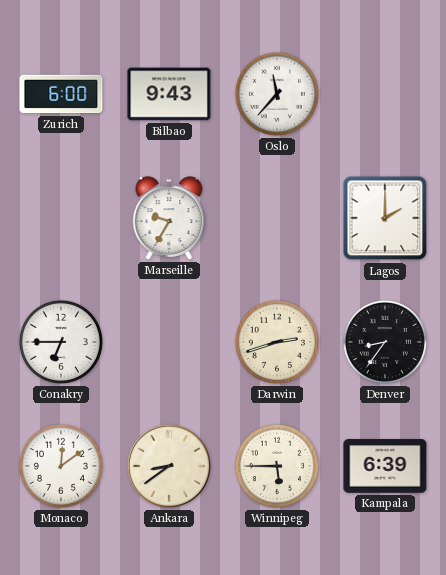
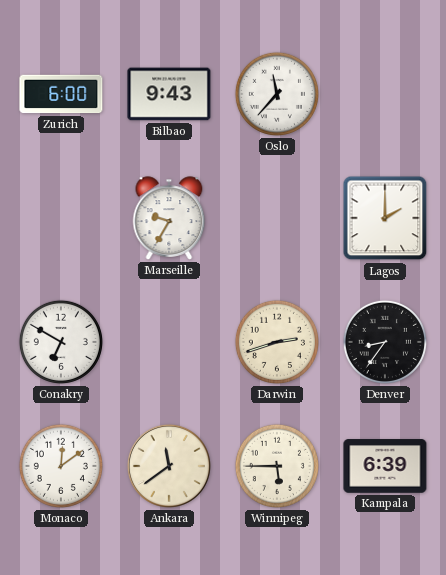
Conakry: 6:45 -> 6:50
Ankara: 8:39 -> 11:39
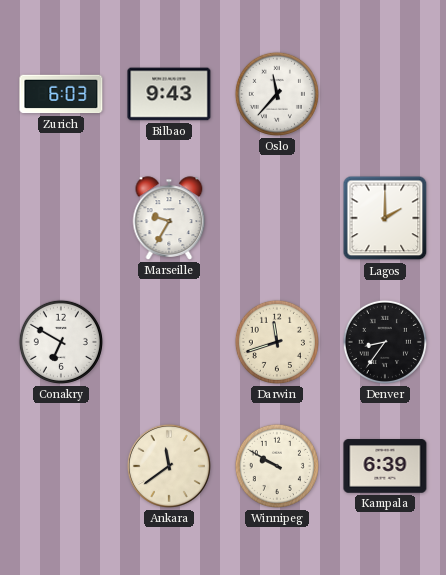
Zurich: 6:00 -> 6:03
Darwin: 2:42 -> 11:42
Monaco: 12:09 -> none
Winnipeg: 5:45 -> 9:50
